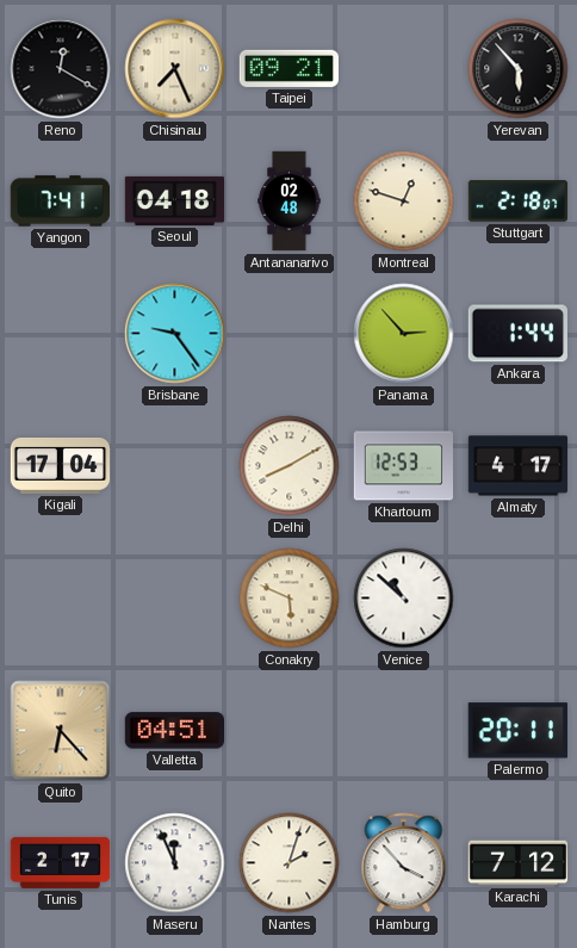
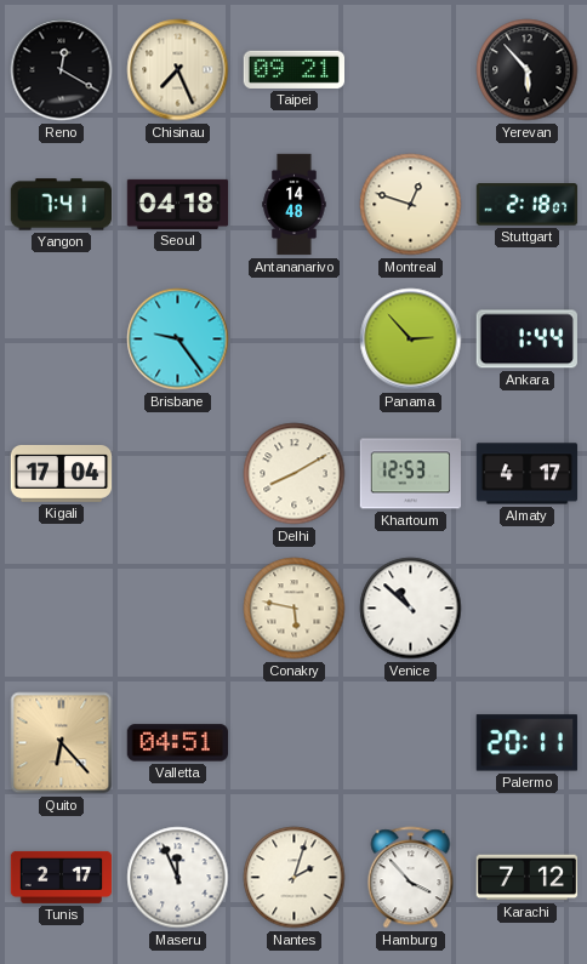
Antananarivo: 02:48 -> 14:48
Conakry: 5:49 -> 5:47
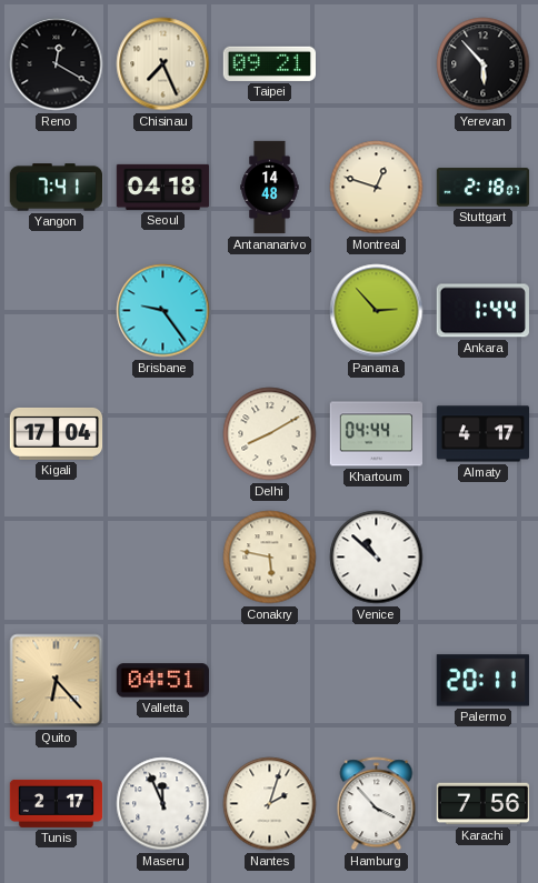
Khartoum: 12:53 -> 04:44
Karachi: 7:12 -> 7:56
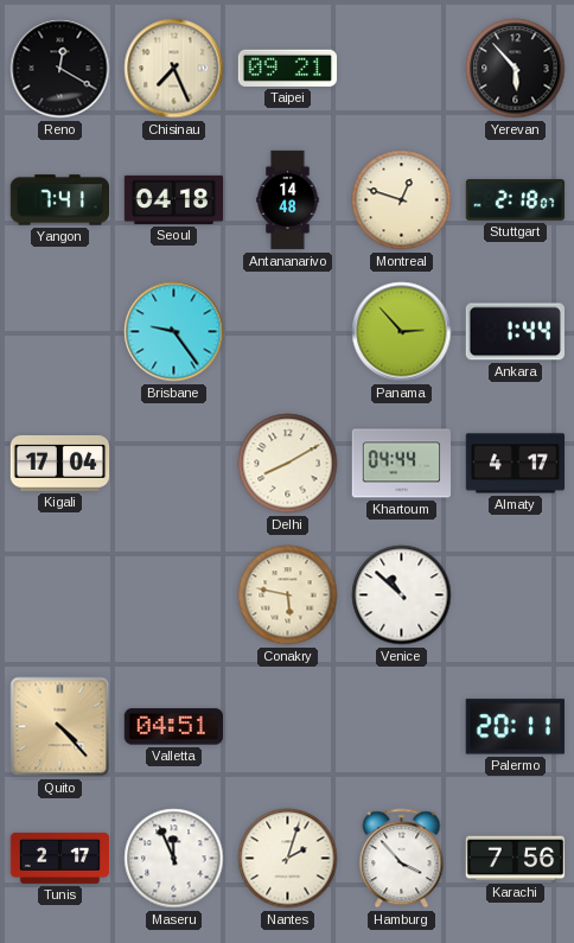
Quito: 6:23 -> 4:23
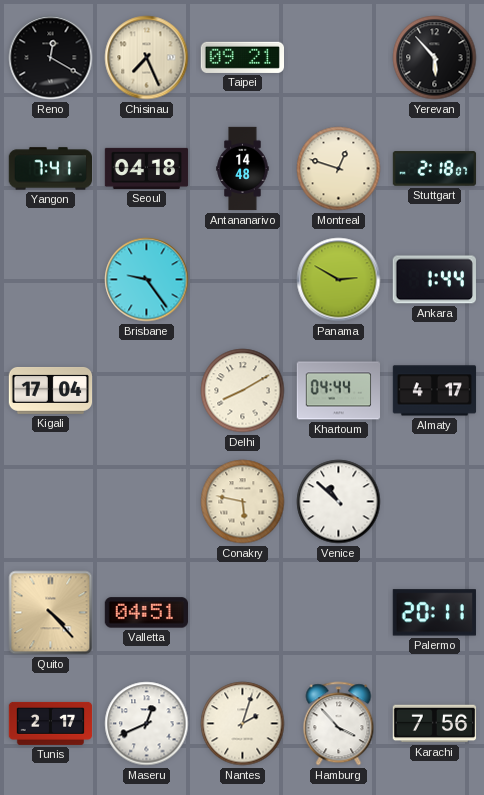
Panama: 2:53 -> 2:50
Maseru: 11:56 -> 12:41
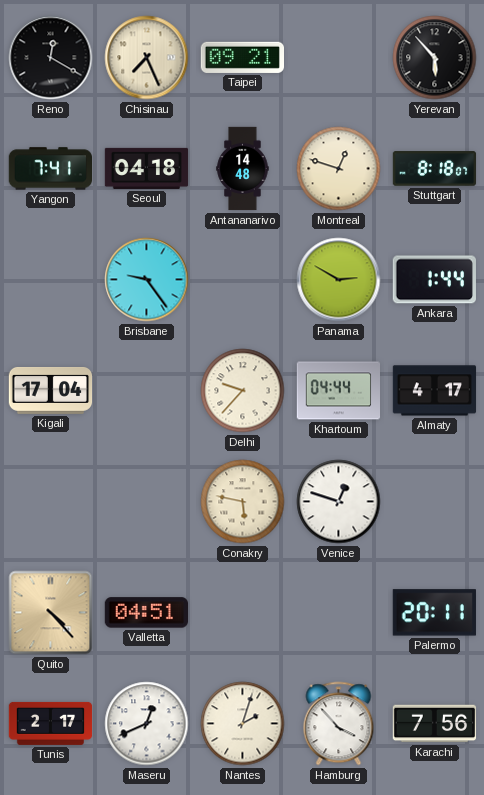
Stuttgart: 2:18 -> 8:18
Delhi: 8:10 -> 9:37
Venice: 10:52 -> 12:48
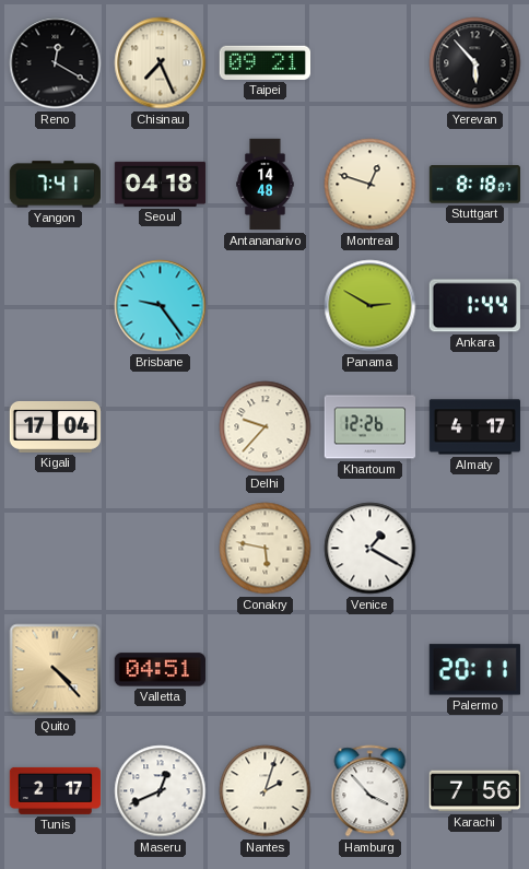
Khartoum: 04:44 -> 12:26
Venice: 12:48 -> 1:20
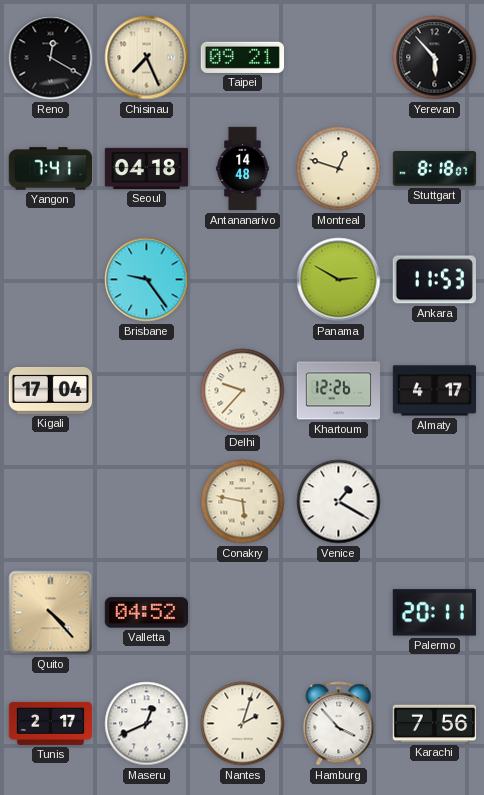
Ankara: 1:44 -> 11:53
Valletta: 04:51 -> 04:52
